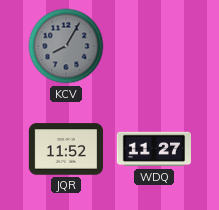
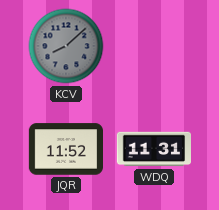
KCV: 8:05 -> 8:08
WDQ: 11:27 -> 11:31
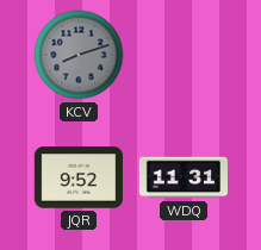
KCV: 8:08 -> 8:12
JQR: 11:52 -> 9:52
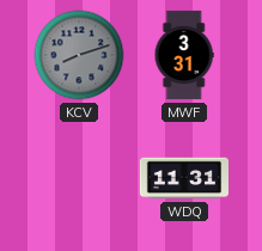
MWF: none -> 3:31
JQR: 9:52 -> none
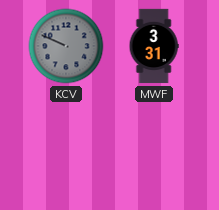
KCV: 8:12 -> 9:49
WDQ: 11:31 -> none
